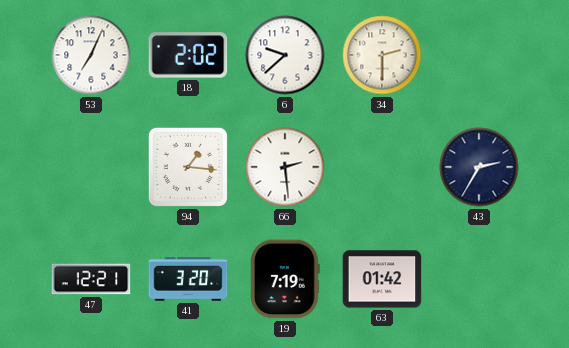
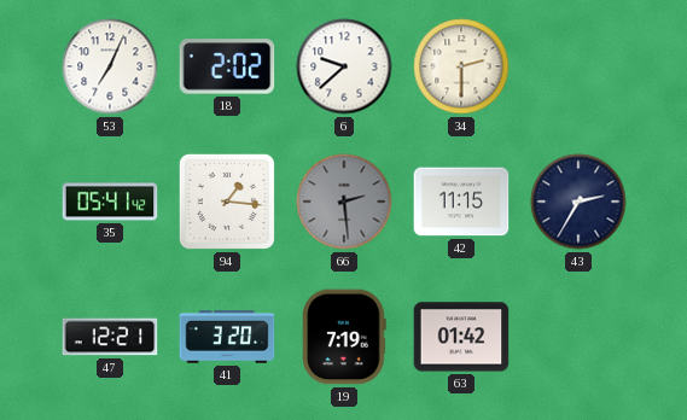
35: none -> 05:41
66 dial: white -> grey
42: none -> 11:15
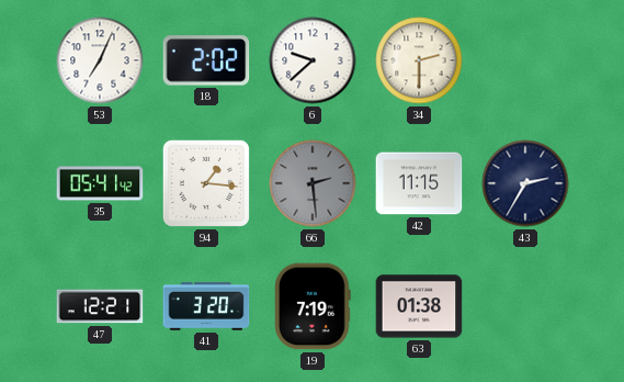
63: 01:42 -> 01:38
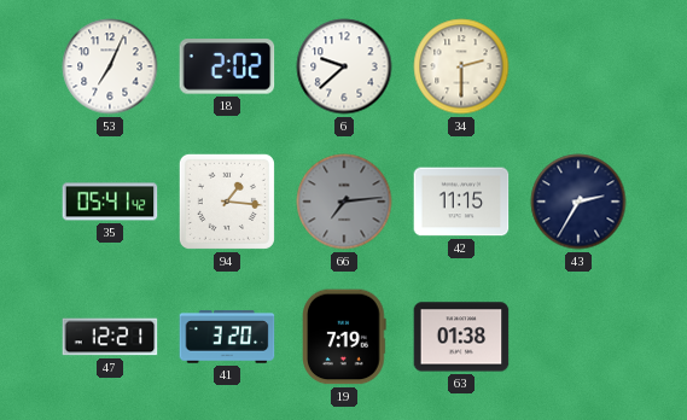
66: 2:29 -> 7:14
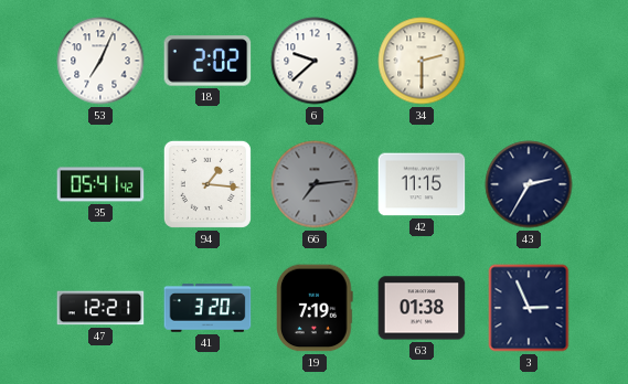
3: none -> 2:56
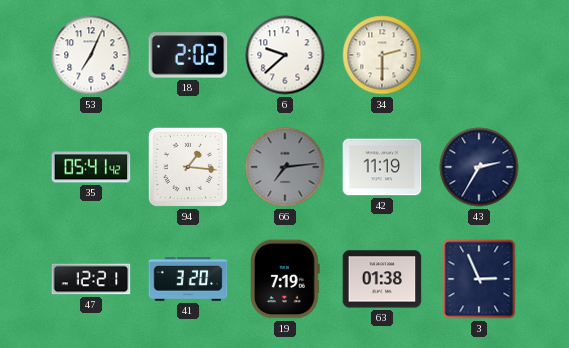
42: 11:15 -> 11:19
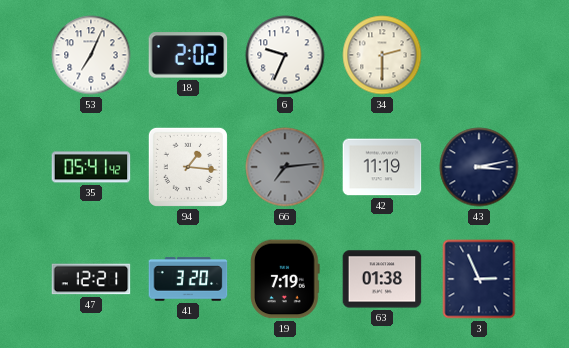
6: 9:38 -> 9:34
43: 2:35 -> 3:13
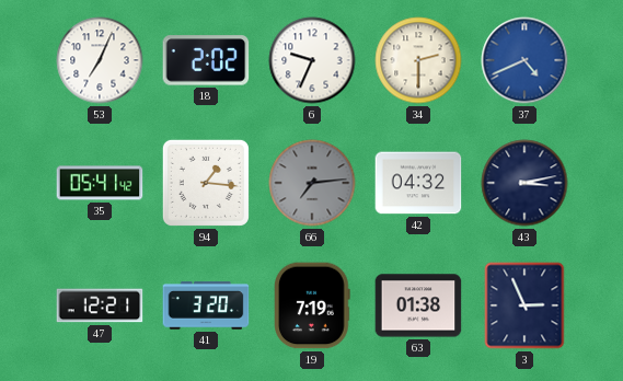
37: none -> 4:41
42: 11:19 -> 04:32
